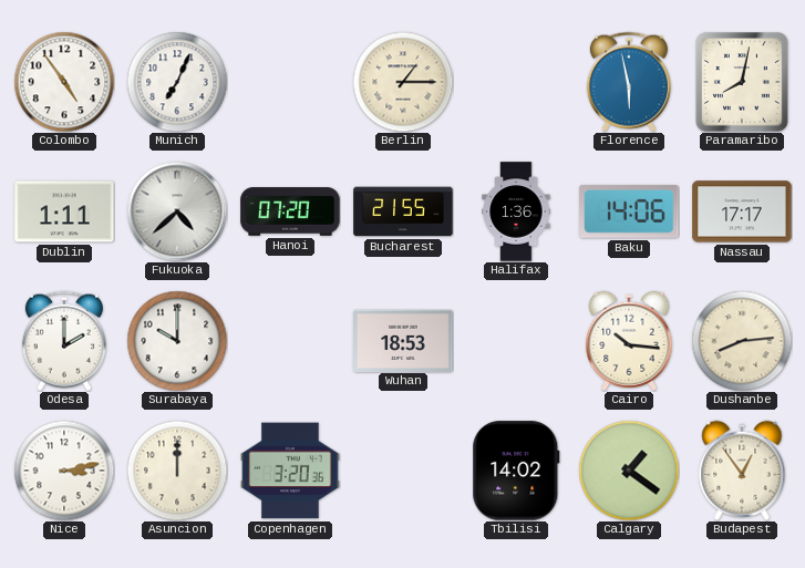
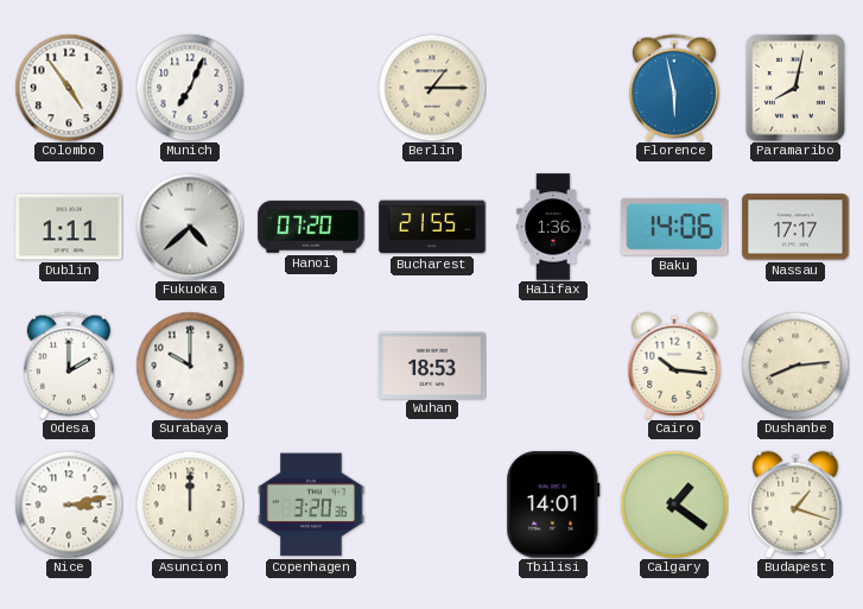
Tbilisi: 14:02 -> 14:01
Budapest: 12:54 -> 1:18
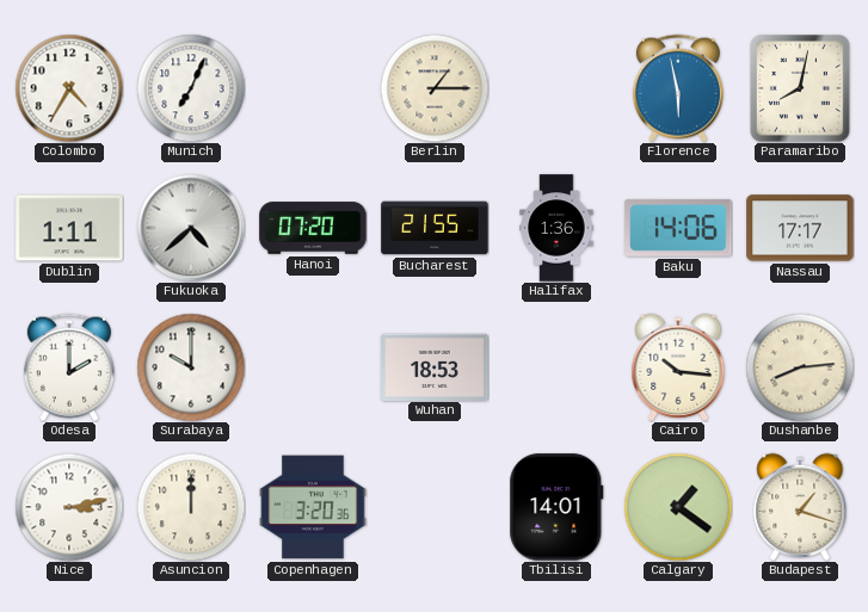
Colombo: 4:54 -> 4:35
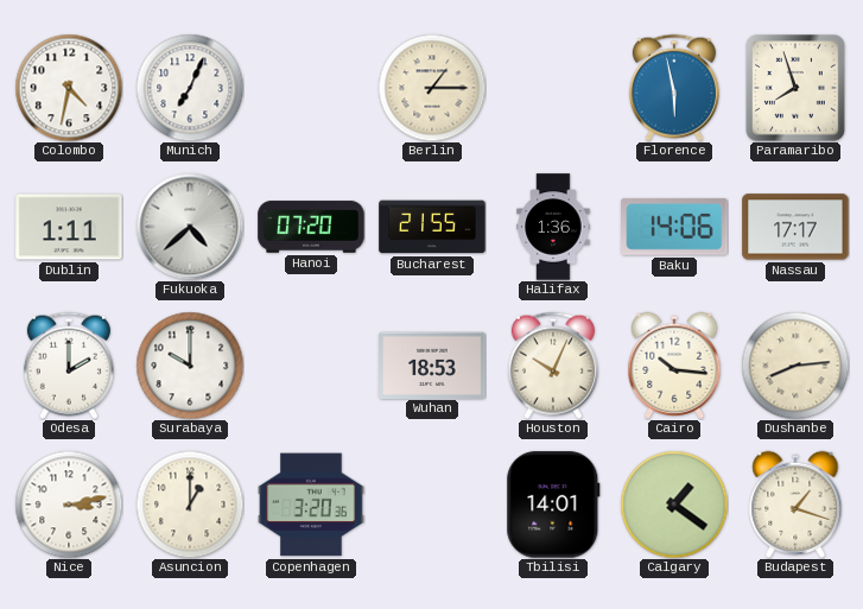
Colombo: 4:35 -> 4:32
Paramaribo: 8:02 -> 7:57
Houston: none -> 10:04
Asuncion: 12:00 -> 1:00
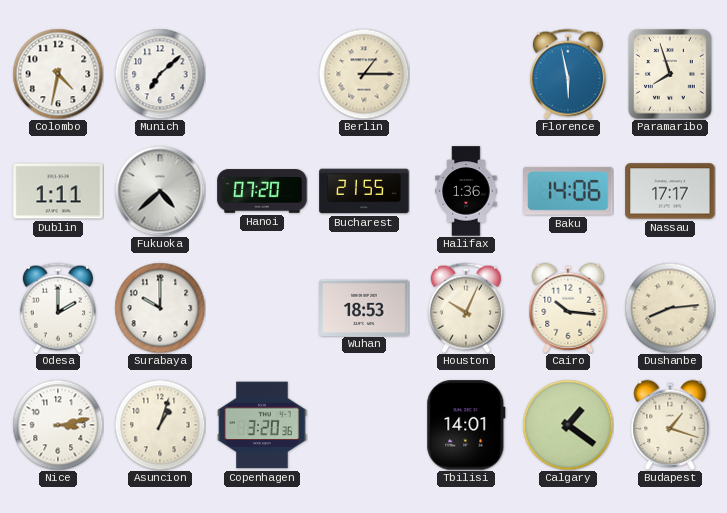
Munich: 7:04 -> 7:08
Asuncion: 1:00 -> 1:03
